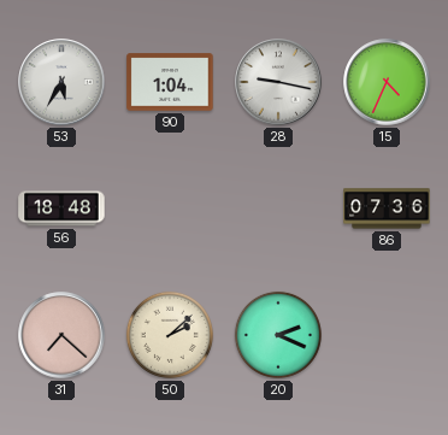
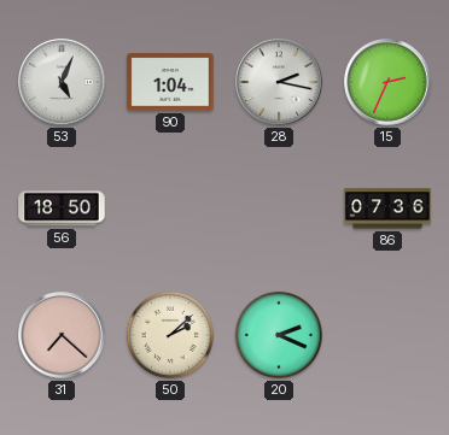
53: 5:35 -> 5:04
28: 9:17 -> 2:17
15: 4:34 -> 2:34
56: 18:48 -> 18:50
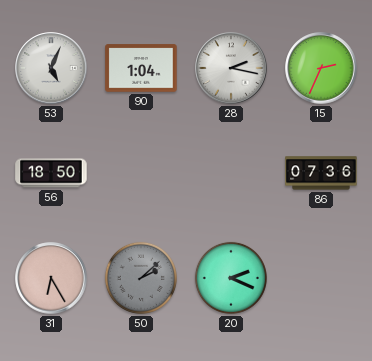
31: 7:22 -> 6:25
50 dial: cream -> grey
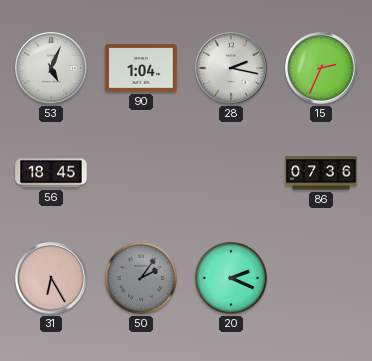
56: 18:50 -> 18:45
50: 2:08 -> 2:06
